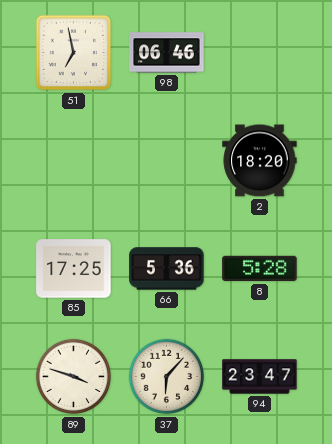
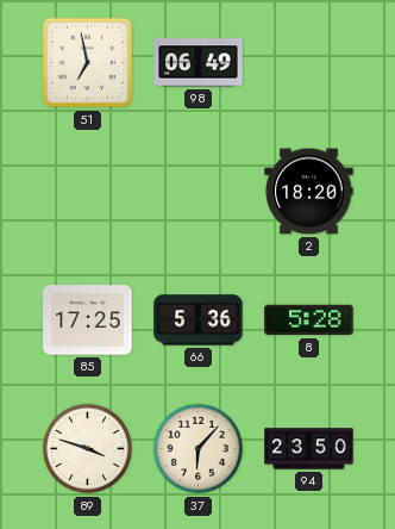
98: 06:46 -> 06:49
94: 23:47 -> 23:50
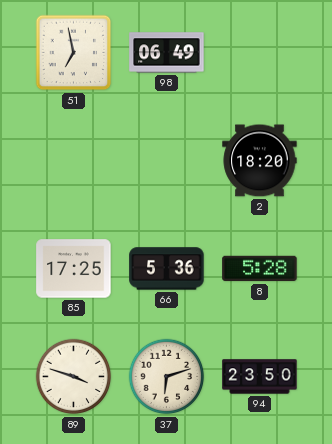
37: 6:07 -> 6:12
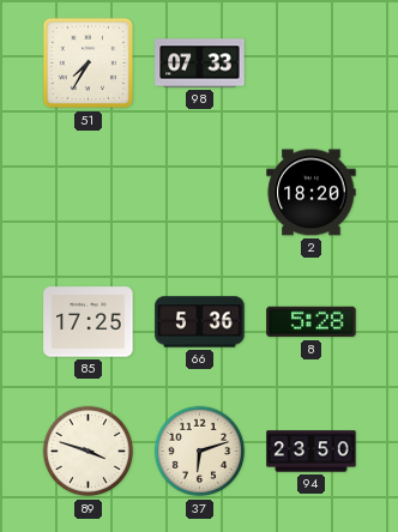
51: 6:58 -> 7:35
98: 06:49 -> 07:33
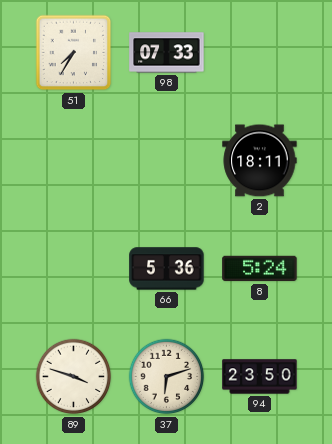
2: 18:20 -> 18:11
85: 17:25 -> none
8: 5:28 -> 5:24
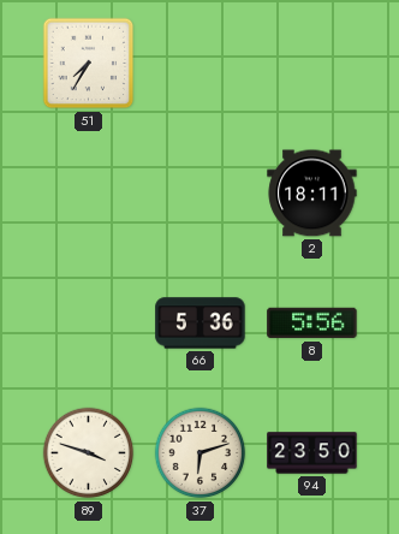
98: 07:33 -> none
8: 5:24 -> 5:56
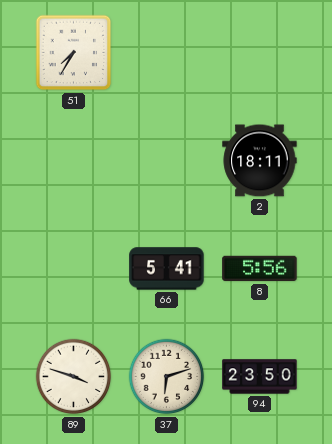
66: 5:36 -> 5:41
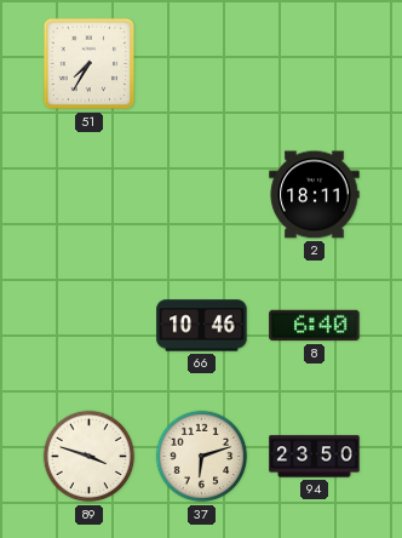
66: 5:41 -> 10:46
8: 5:56 -> 6:40
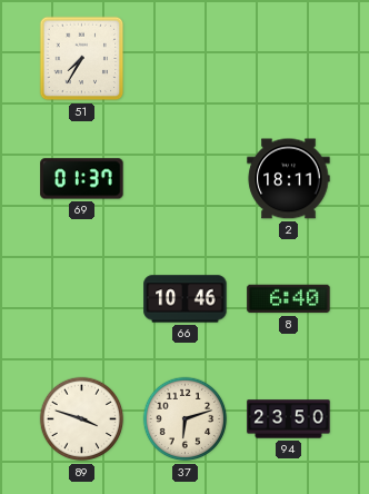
69: none -> 01:37
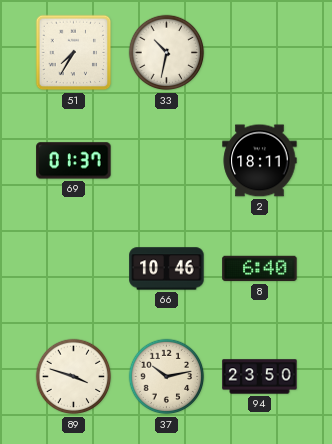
33: none -> 10:32
37: 6:12 -> 10:13
